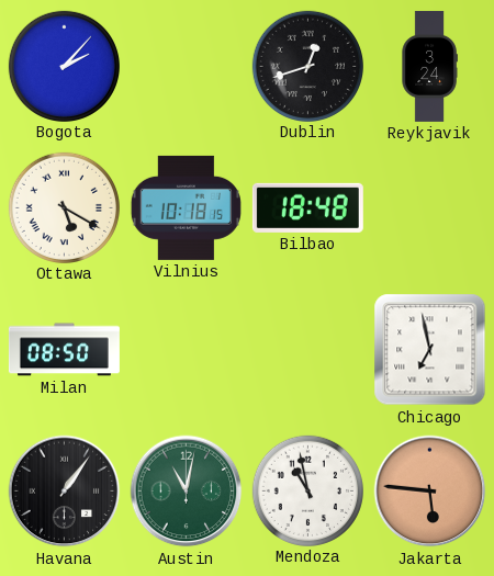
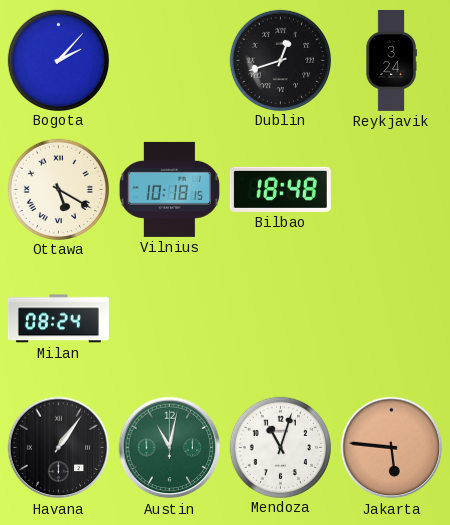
Milan: 08:50 -> 08:24
Chicago: 6:58 -> none
Mendoza: 10:58 -> 11:03
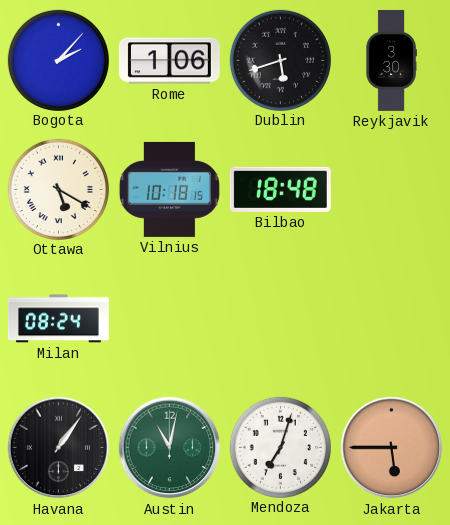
Rome: none -> 1:06
Dublin: 12:42 -> 5:42
Reykjavik: 3:24 -> 3:30
Mendoza: 11:03 -> 7:03
Jakarta: 5:46 -> 5:45
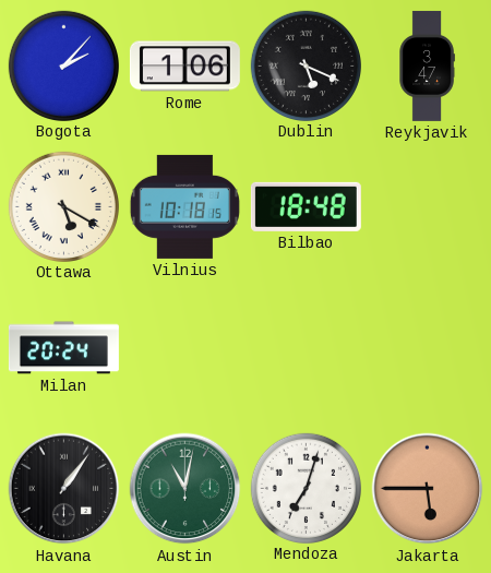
Dublin: 5:42 -> 5:19
Reykjavik: 3:30 -> 3:47
Milan: 08:24 -> 20:24
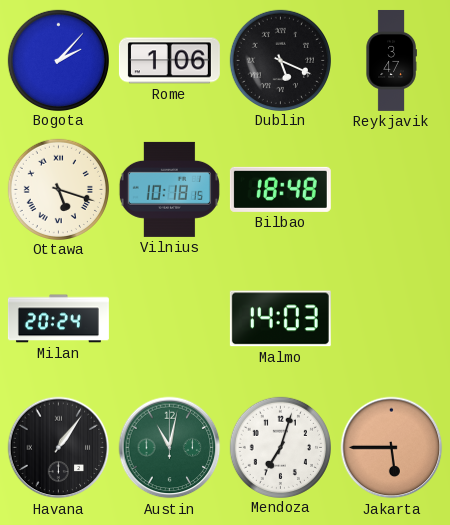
Ottawa: 5:20 -> 5:18
Malmo: none -> 14:03
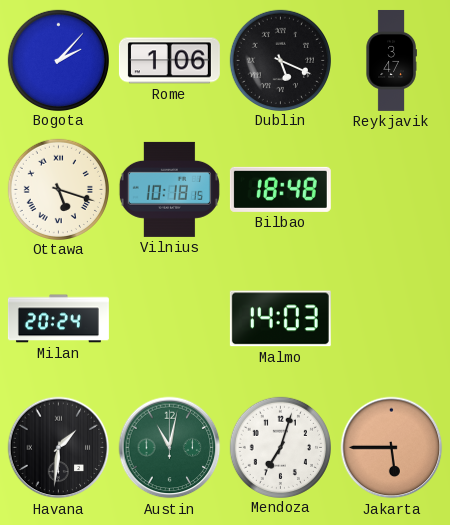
Havana: 1:06 -> 1:31
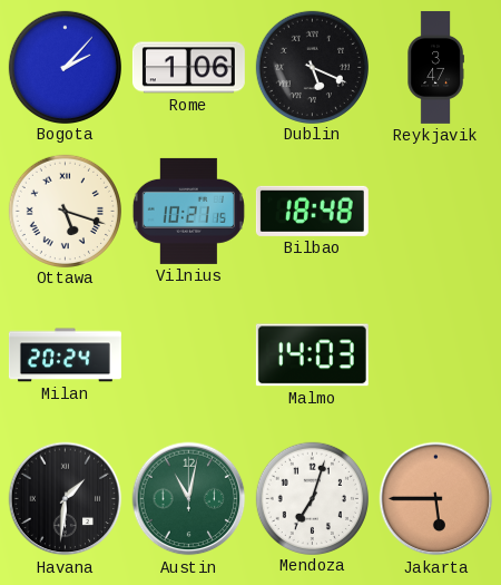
Vilnius: 10:18 -> 10:21
